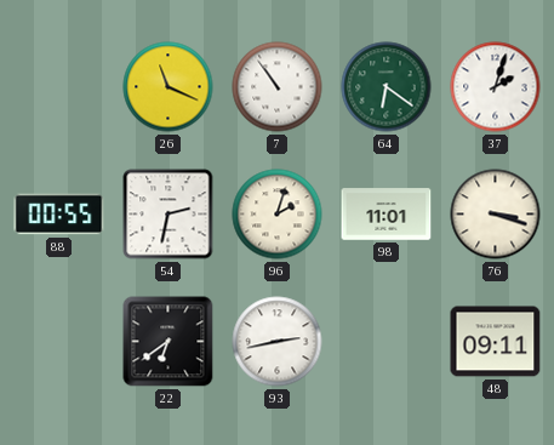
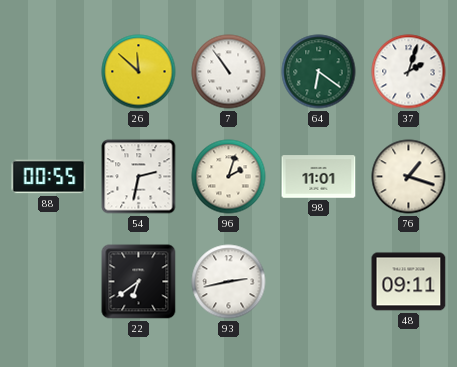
26: 11:19 -> 11:52
76: 3:18 -> 1:18
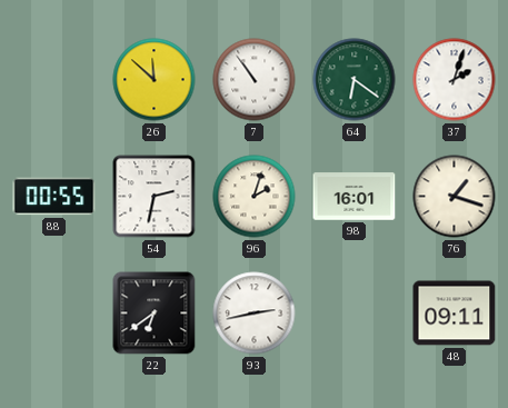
98: 11:01 -> 16:01
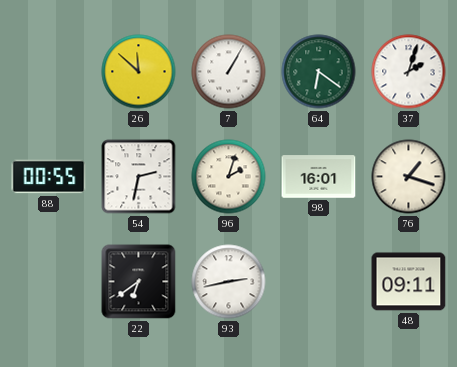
7: 10:54 -> 1:05
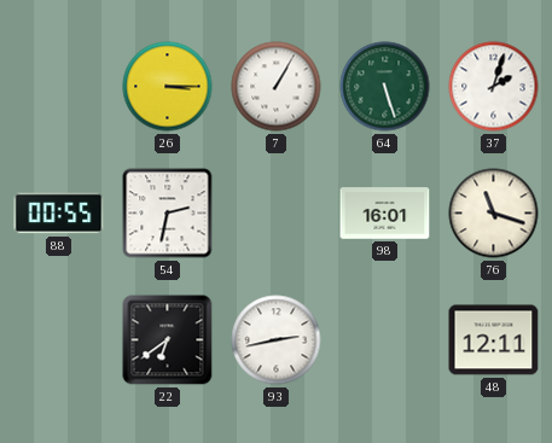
26: 11:52 -> 3:15
64: 6:21 -> 5:27
96: 2:03 -> none
76: 1:18 -> 11:18
48: 09:11 -> 12:11
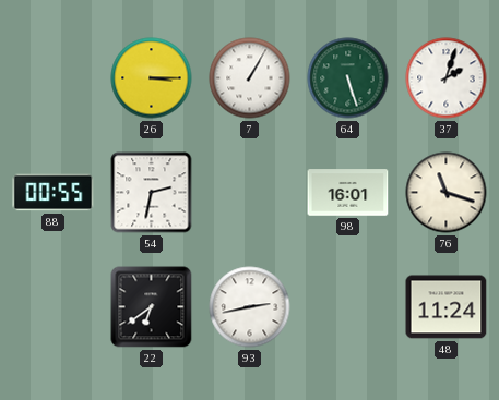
48: 12:11 -> 11:24
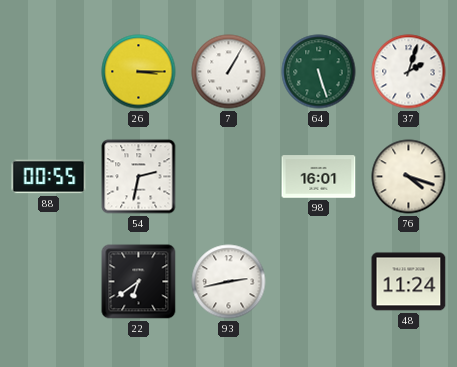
76: 11:18 -> 4:18
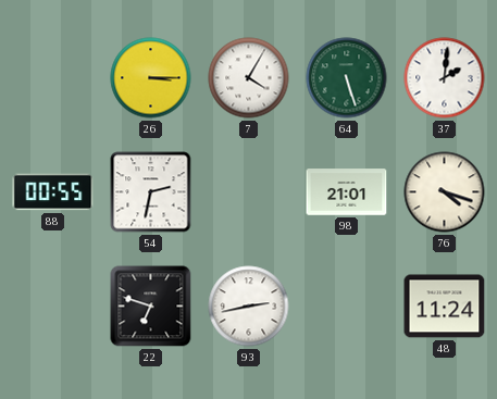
7: 1:05 -> 4:05
37: 2:03 -> 2:01
98: 16:01 -> 21:01
22: 6:39 -> 6:48
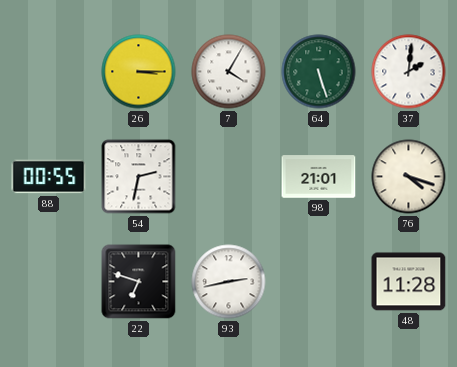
48: 11:24 -> 11:28
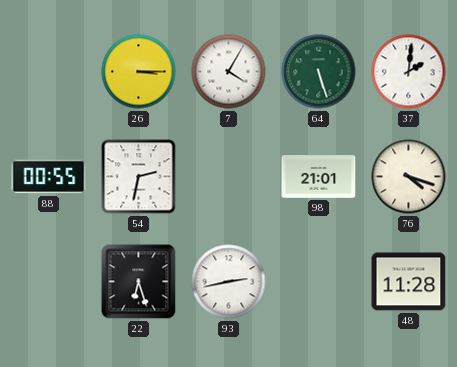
22: 6:48 -> 6:27
